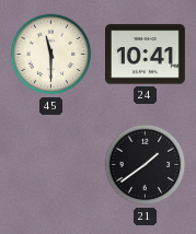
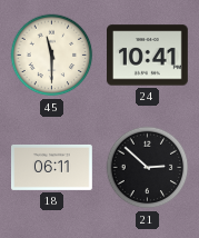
18: none -> 06:11
21: 1:39 -> 2:52
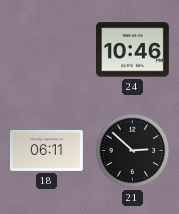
45: 11:30 -> none
24: 10:41 -> 10:46
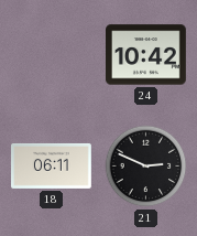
24: 10:46 -> 10:42
21: 2:52 -> 2:49
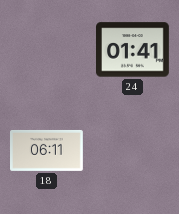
24: 10:42 -> 01:41
21: 2:49 -> none
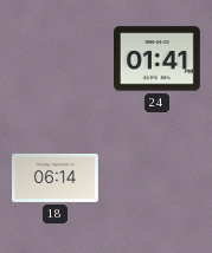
18: 06:11 -> 06:14
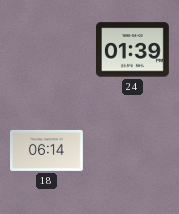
24: 01:41 -> 01:39
